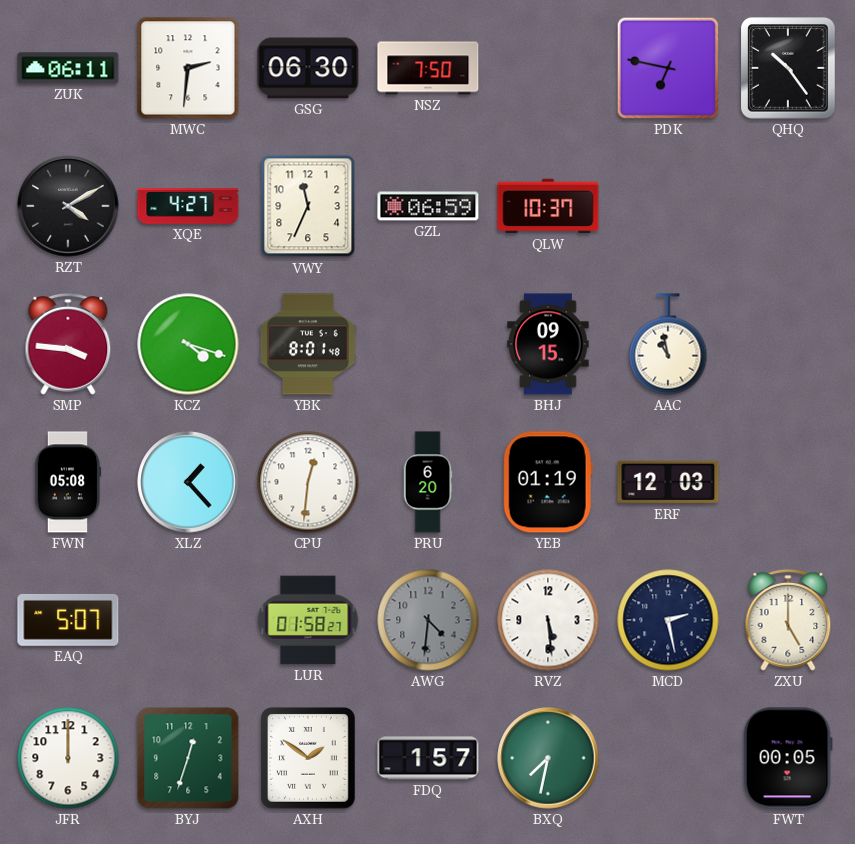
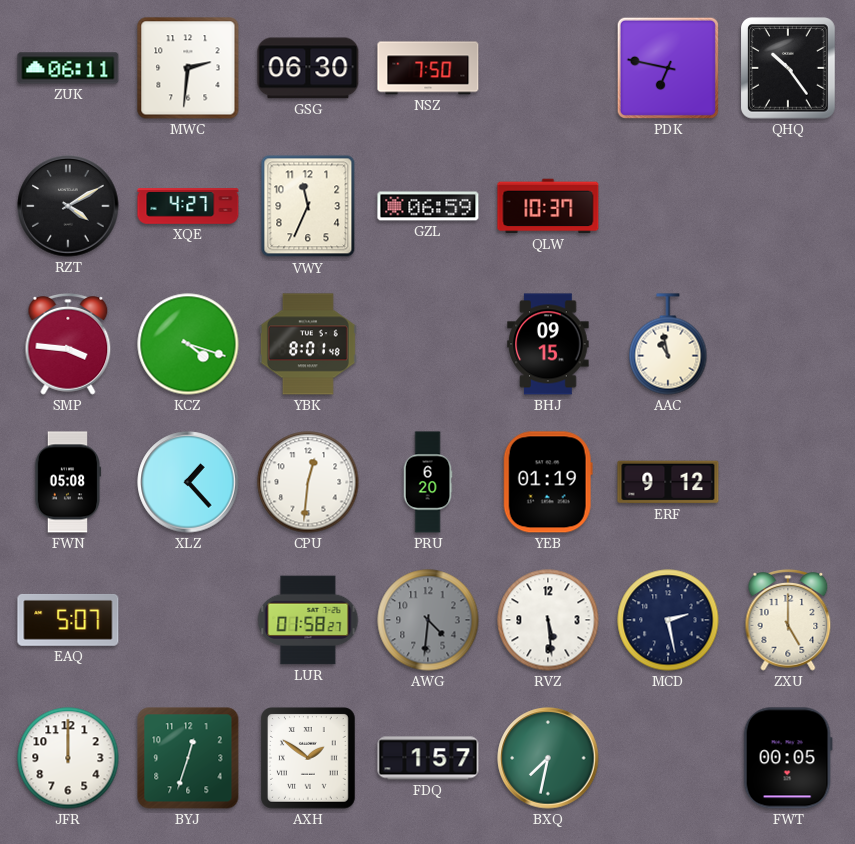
ERF: 12:03 -> 9:12
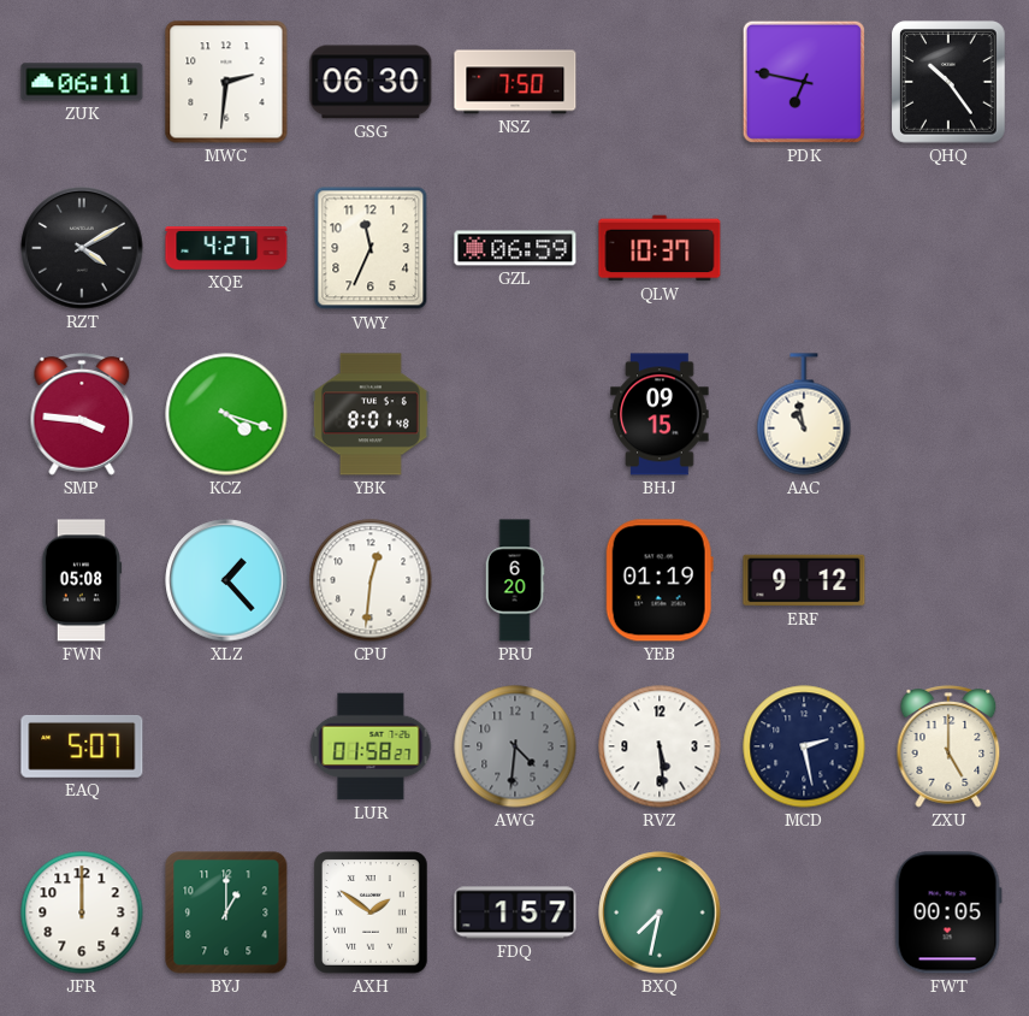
BYJ: 12:33 -> 1:00
